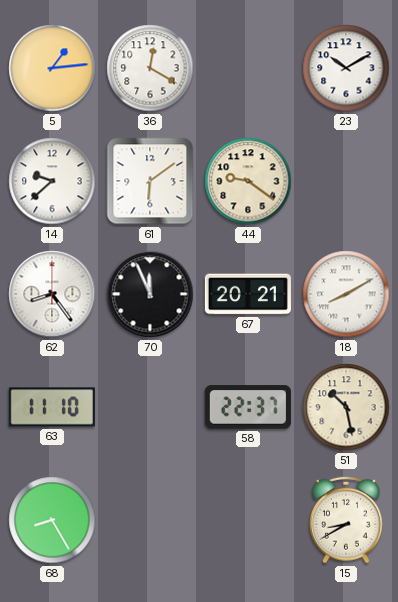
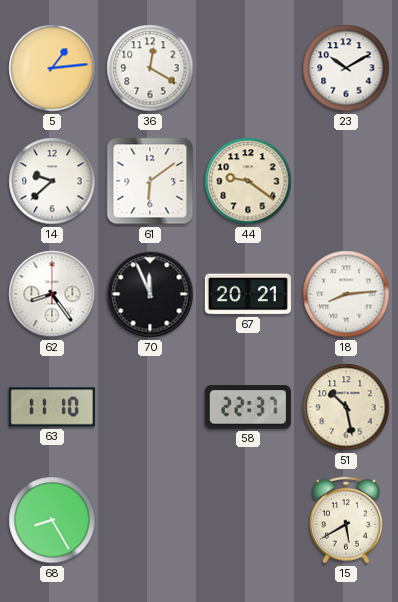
18: 8:10 -> 8:14
15: 8:40 -> 5:40
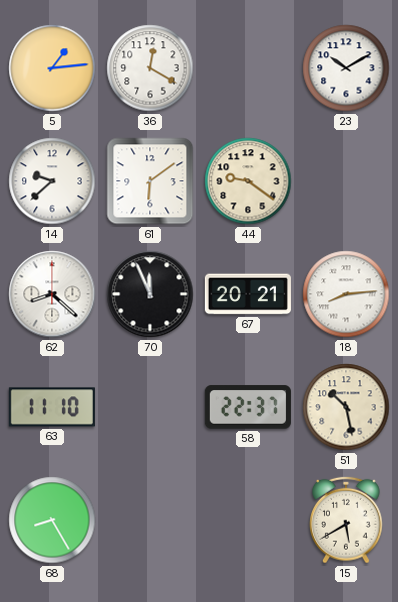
62: 8:24 -> 8:22
